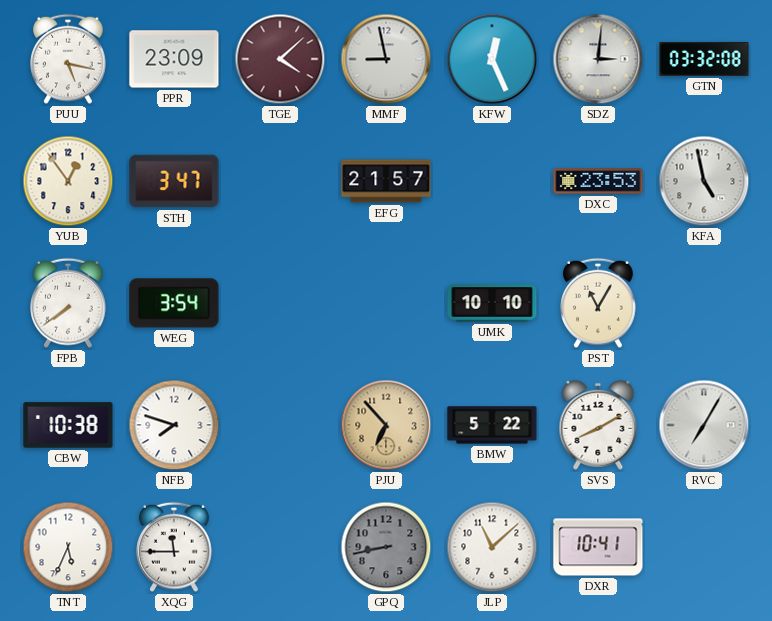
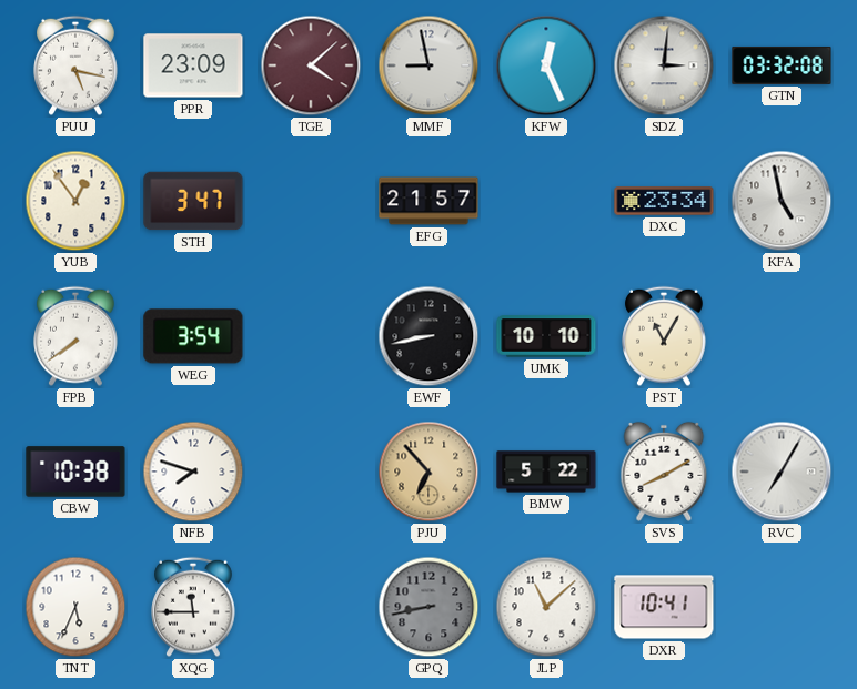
DXC: 23:53 -> 23:34
EWF: none -> 8:43
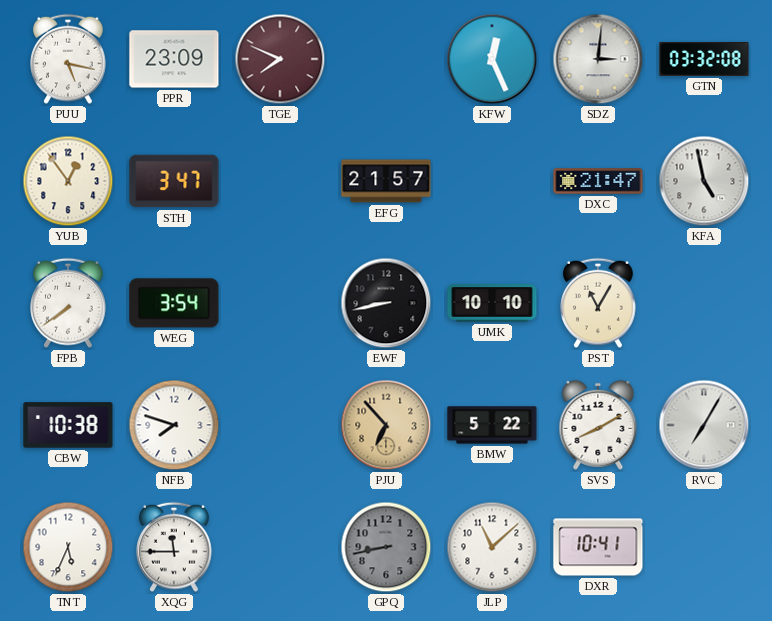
TGE: 4:08 -> 7:49
MMF: 8:58 -> none
DXC: 23:34 -> 21:47
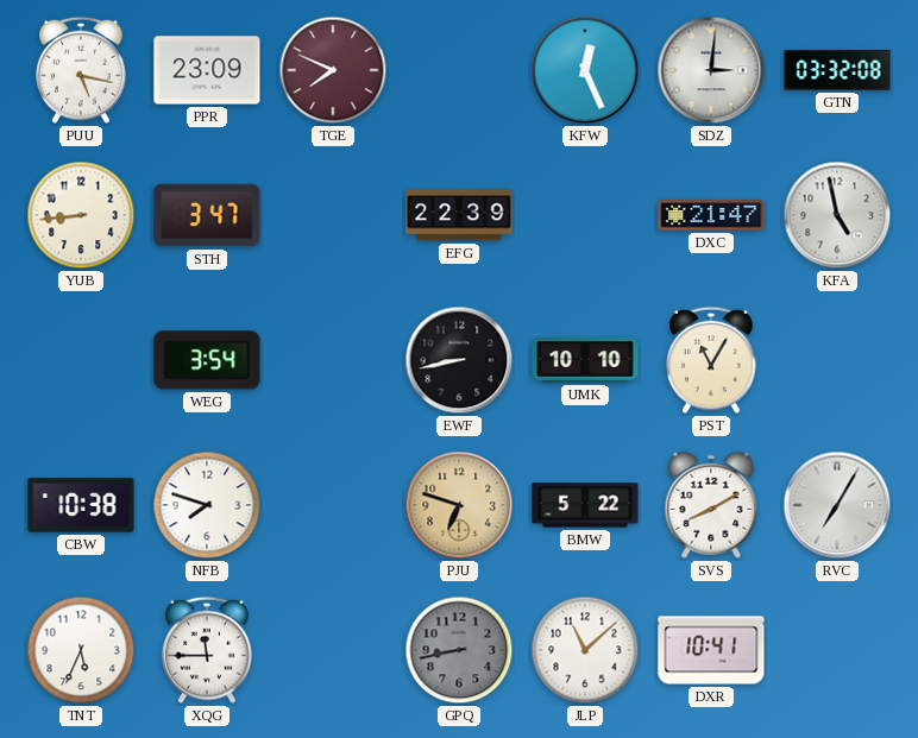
YUB: 12:54 -> 8:44
EFG: 21:57 -> 22:39
FPB: 7:39 -> none
PJU: 6:53 -> 6:48
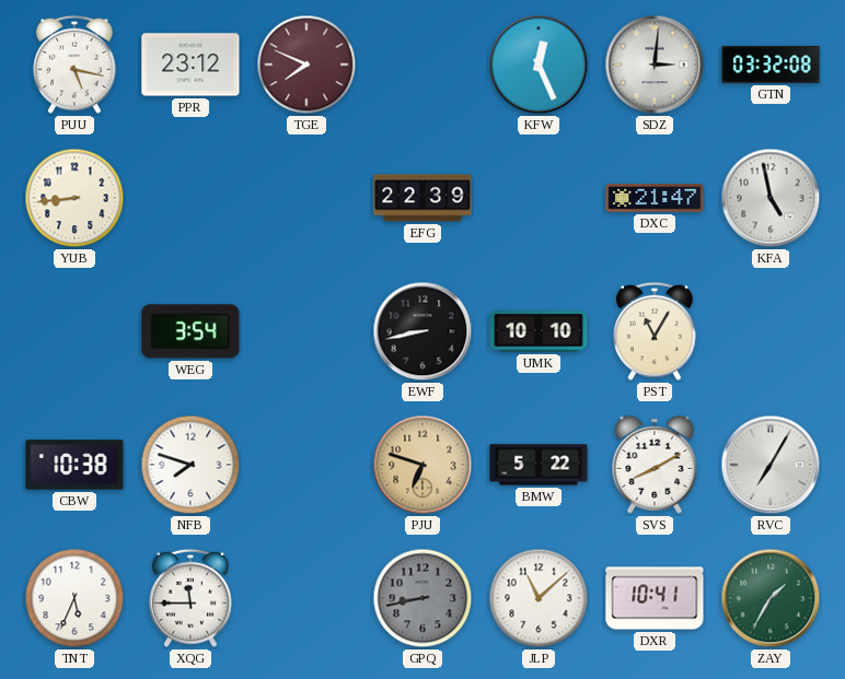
PPR: 23:09 -> 23:12
STH: 3:47 -> none
ZAY: none -> 1:35
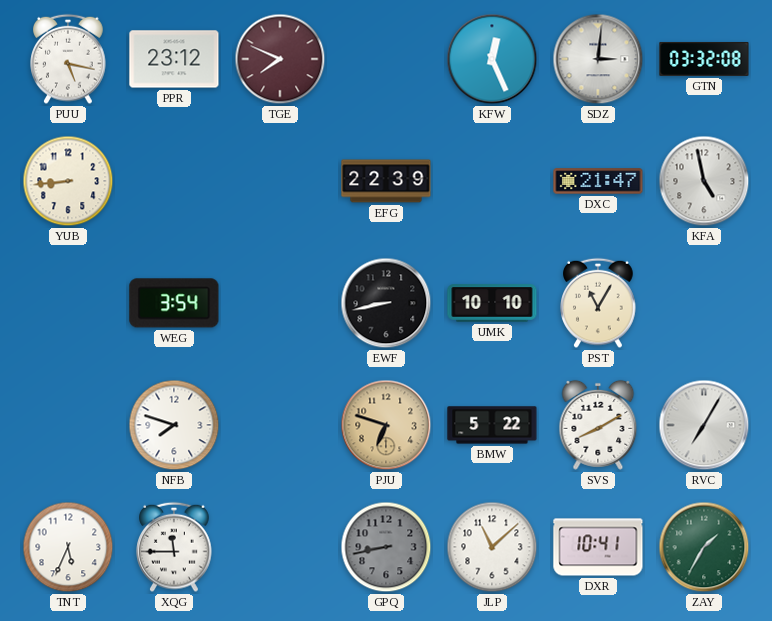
CBW: 10:38 -> none
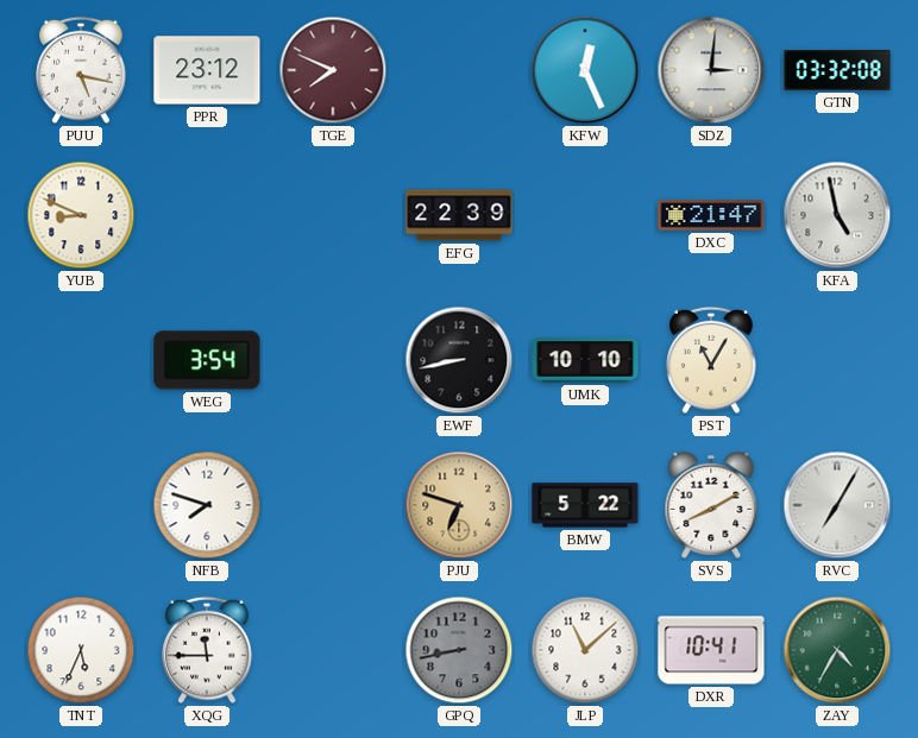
YUB: 8:44 -> 8:49
ZAY: 1:35 -> 4:35
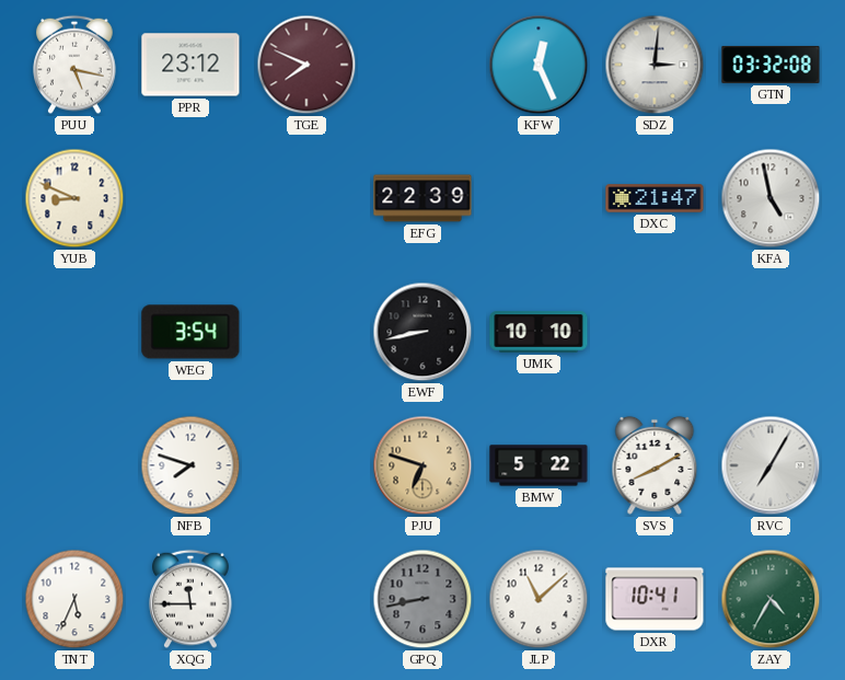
PST: 11:05 -> none
